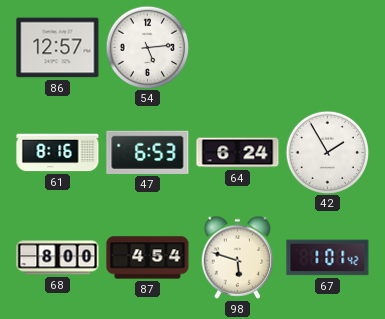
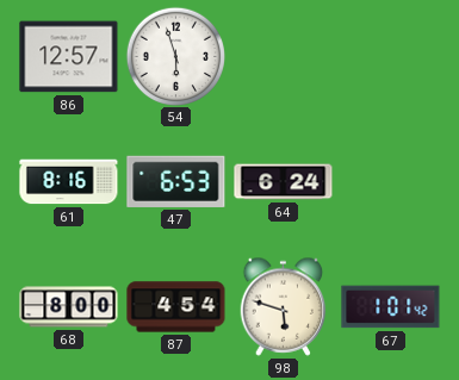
54: 5:14 -> 5:57
42: 1:55 -> none
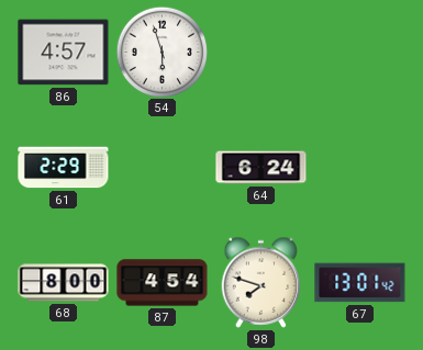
86: 12:57 -> 4:57
61: 8:16 -> 2:29
47: 6:53 -> none
98: 5:48 -> 7:48
67: 1:01 -> 13:01
